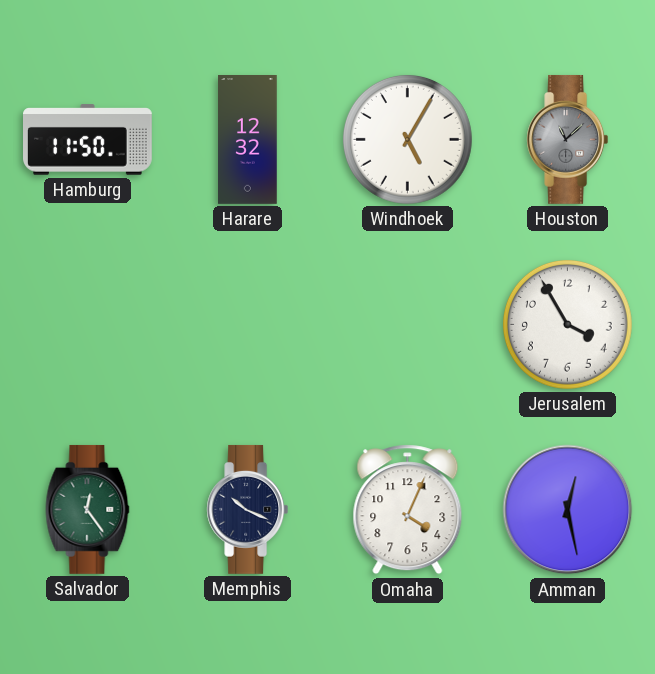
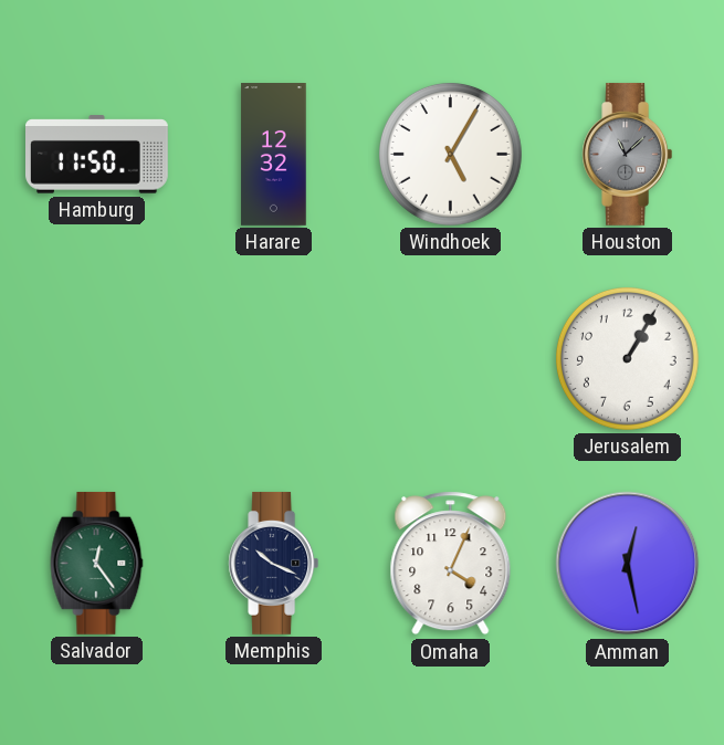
Jerusalem: 3:55 -> 1:05
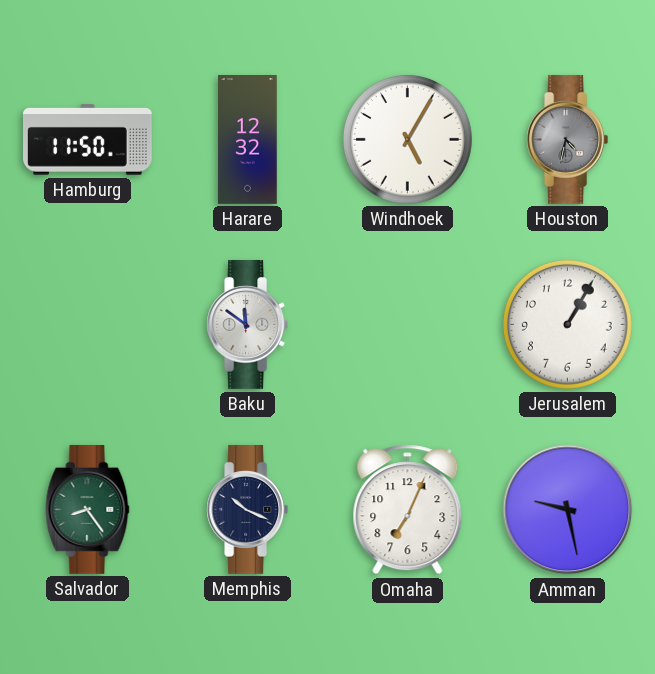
Houston: 11:08 -> 4:32
Baku: none -> 11:51
Salvador: 12:24 -> 8:24
Omaha: 4:04 -> 7:04
Amman: 12:28 -> 9:28
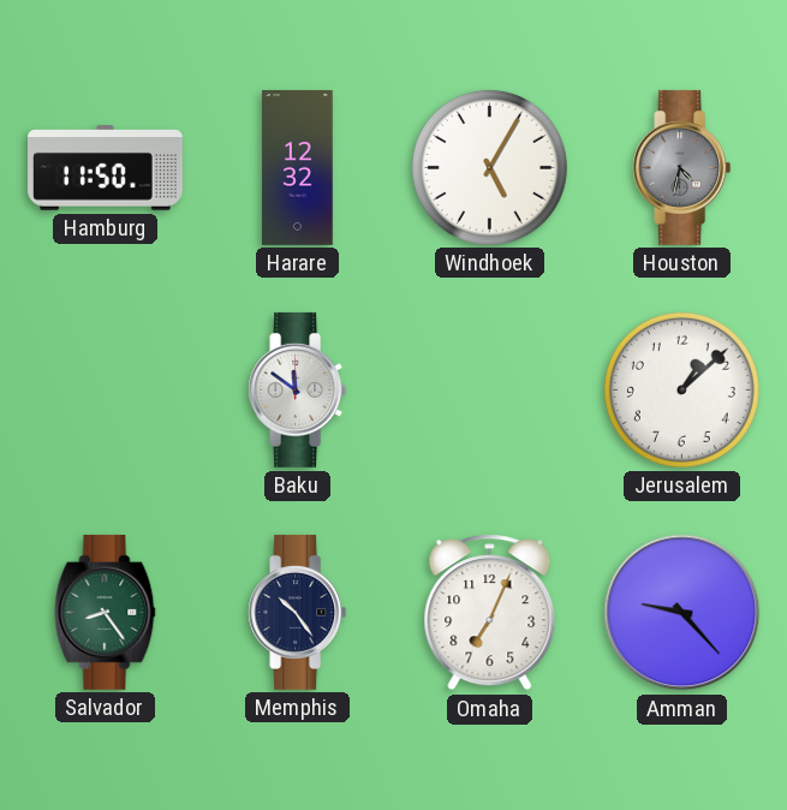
Jerusalem: 1:05 -> 1:08
Memphis: 10:19 -> 10:24
Amman: 9:28 -> 9:23
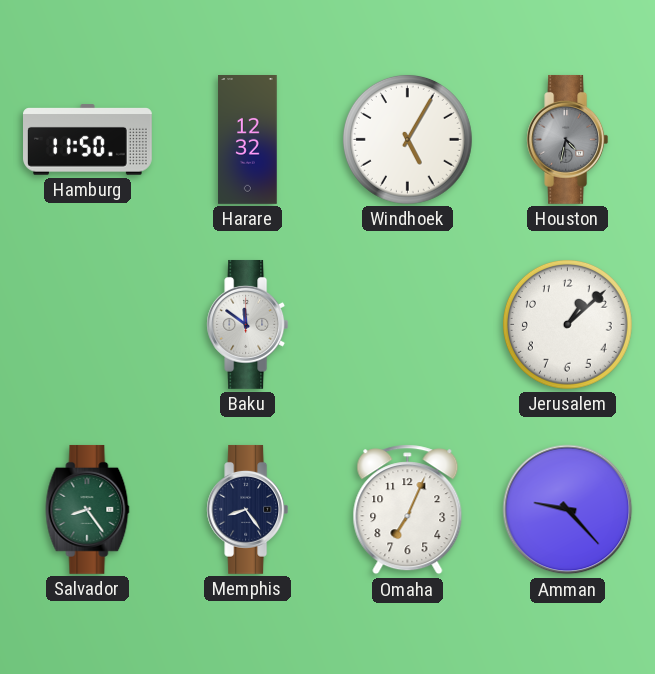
Memphis: 10:24 -> 8:24
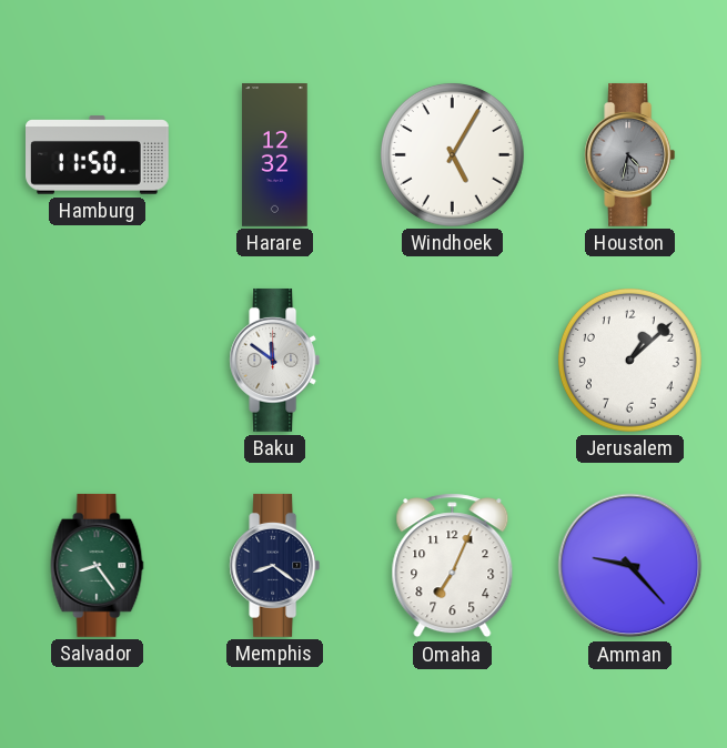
Memphis: 8:24 -> 8:21
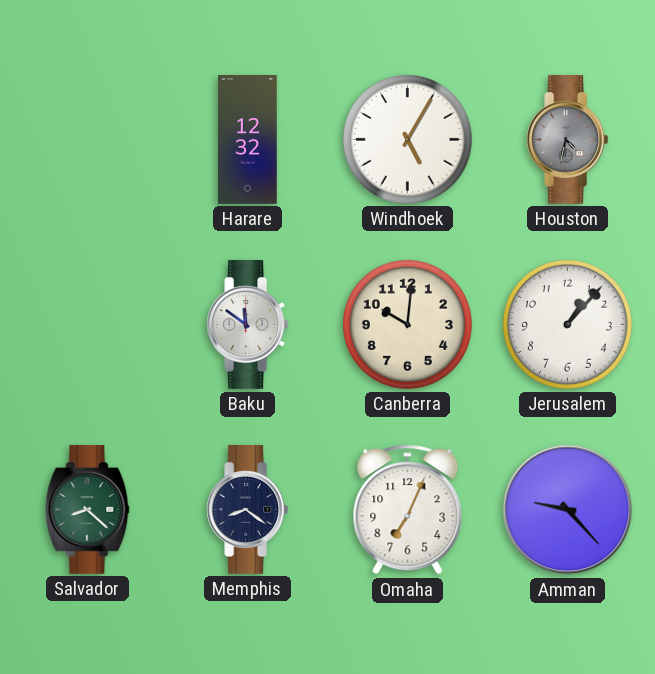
Hamburg: 11:50 -> none
Canberra: none -> 10:01
Jerusalem: 1:08 -> 1:07
Salvador: 8:24 -> 8:22
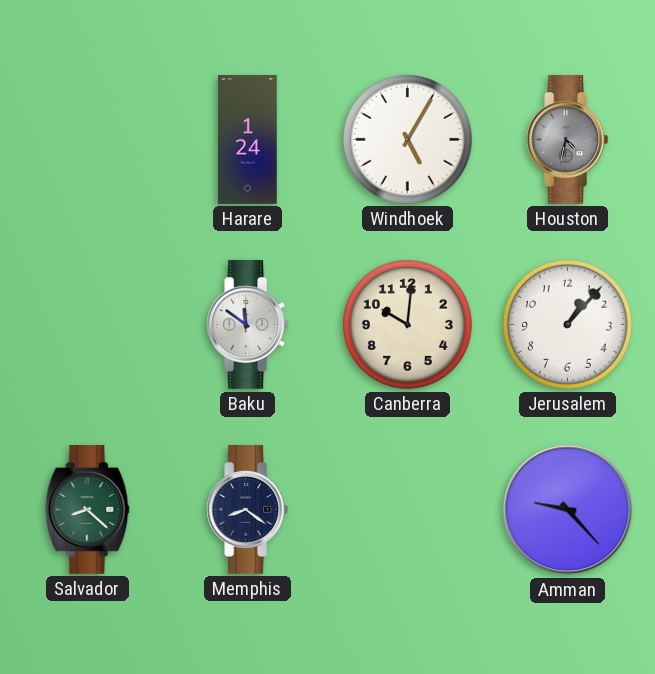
Harare: 12:32 -> 1:24
Omaha: 7:04 -> none
